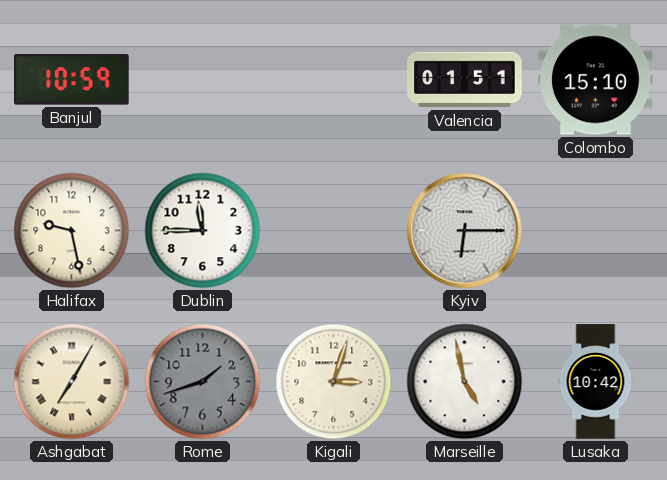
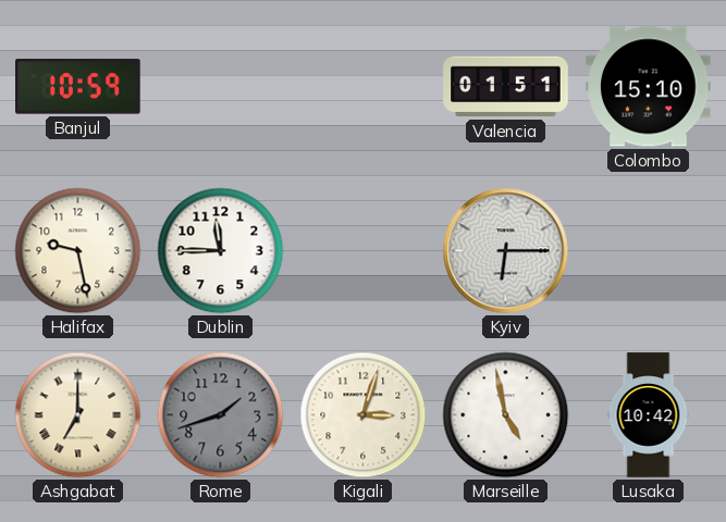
Ashgabat: 7:05 -> 7:00
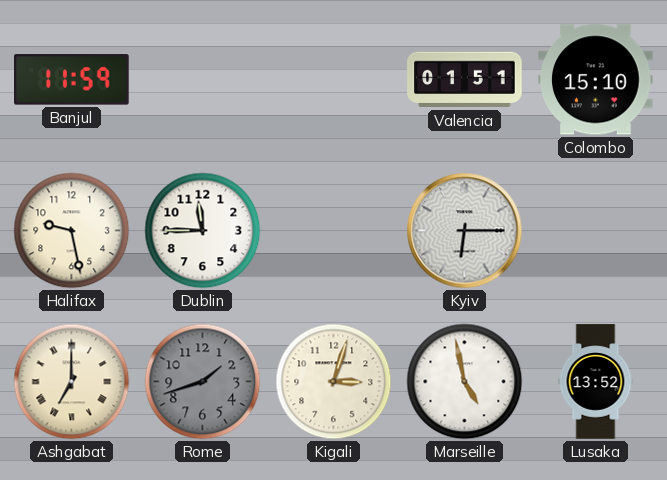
Banjul: 10:59 -> 11:59
Lusaka: 10:42 -> 13:52
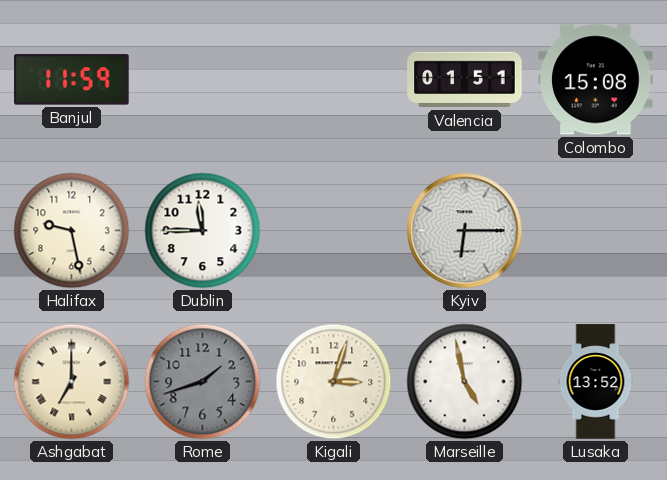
Colombo: 15:10 -> 15:08
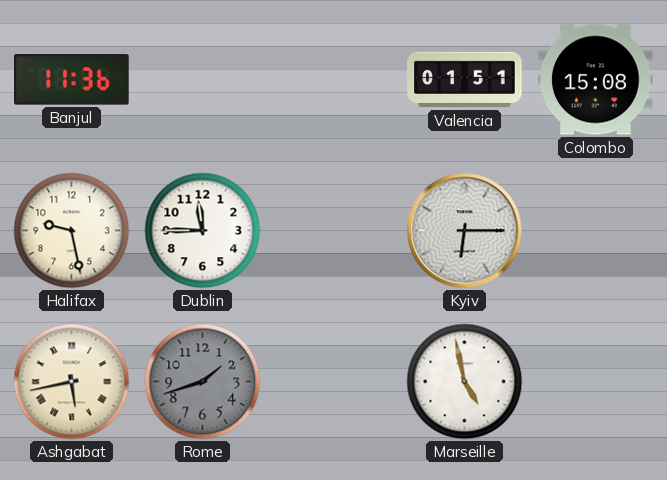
Banjul: 11:59 -> 11:36
Ashgabat: 7:00 -> 5:43
Kigali: 3:03 -> none
Lusaka: 13:52 -> none
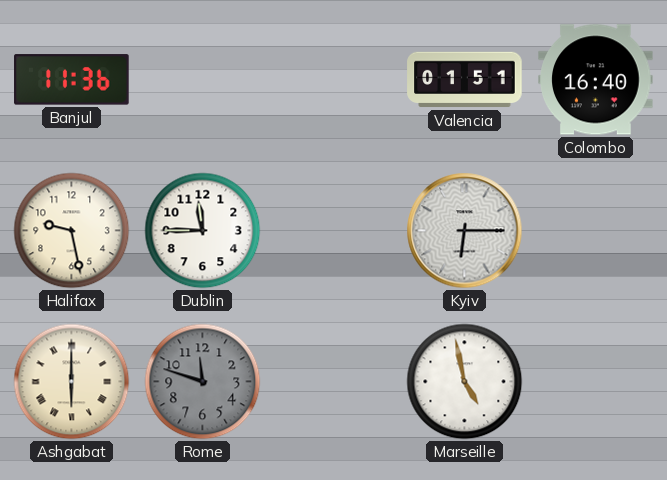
Colombo: 15:08 -> 16:40
Ashgabat: 5:43 -> 6:00
Rome: 1:42 -> 11:48
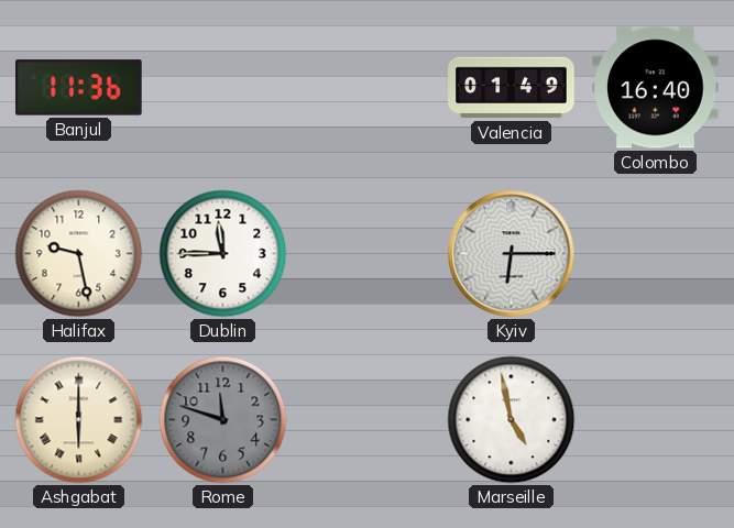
Valencia: 01:51 -> 01:49
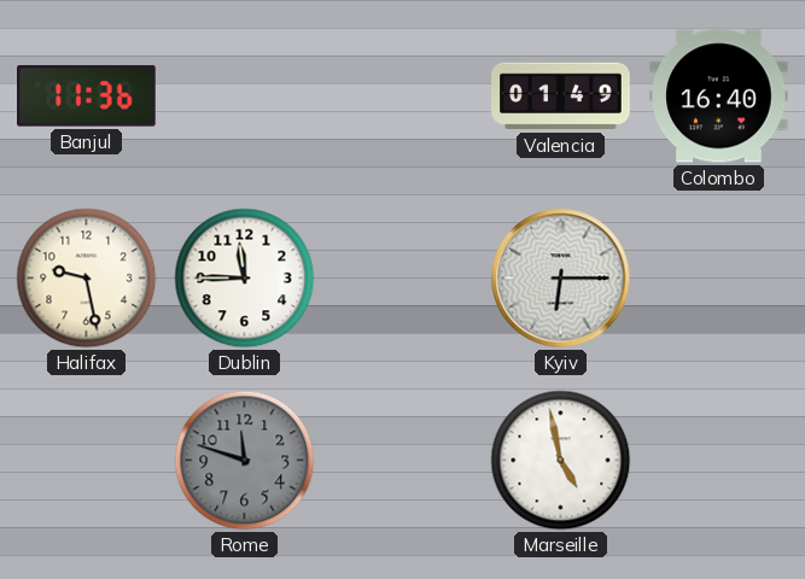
Ashgabat: 6:00 -> none
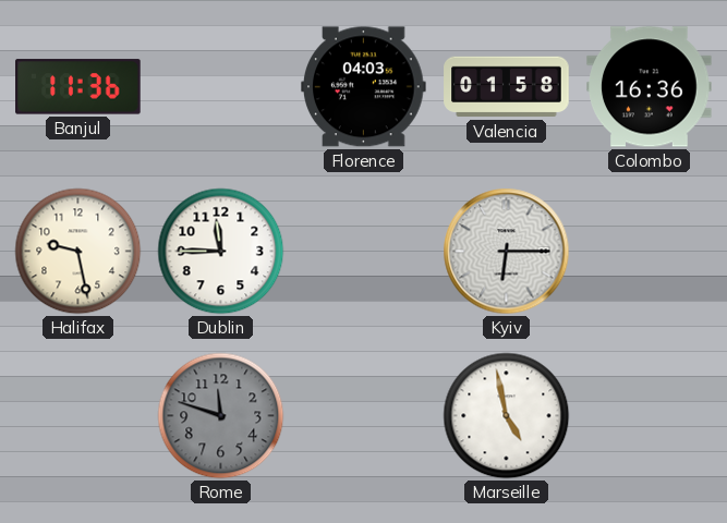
Florence: none -> 04:03
Valencia: 01:49 -> 01:58
Colombo: 16:40 -> 16:36
